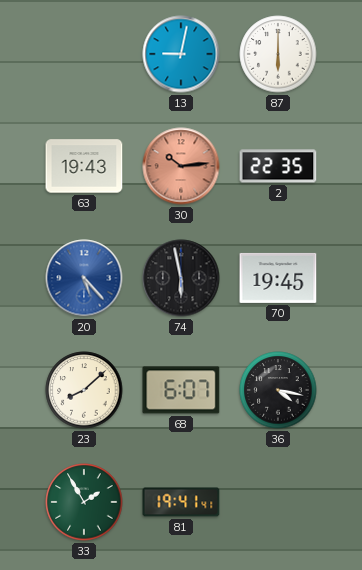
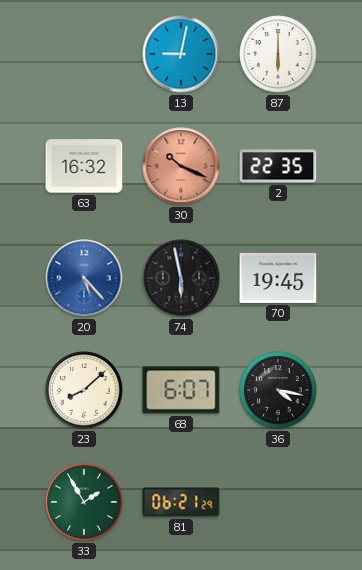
63: 19:43 -> 16:32
30: 10:14 -> 10:19
81: 19:41 -> 06:21
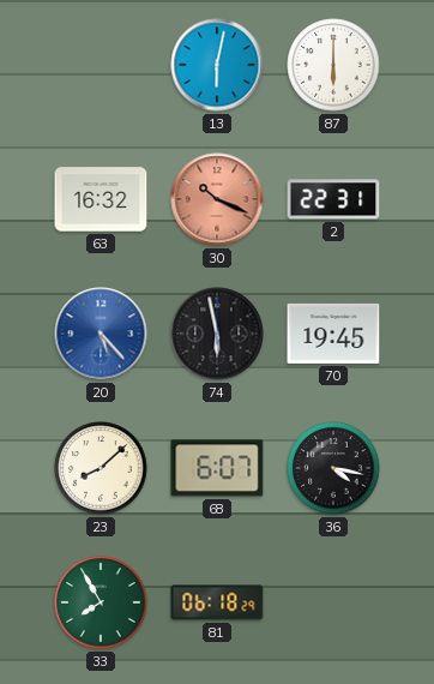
13: 9:02 -> 6:02
2: 22:35 -> 22:31
33: 1:55 -> 7:55
81: 06:21 -> 06:18
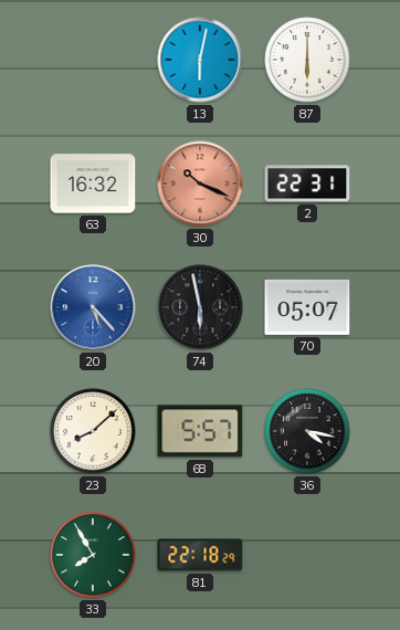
70: 19:45 -> 05:07
68: 6:07 -> 5:57
81: 06:18 -> 22:18
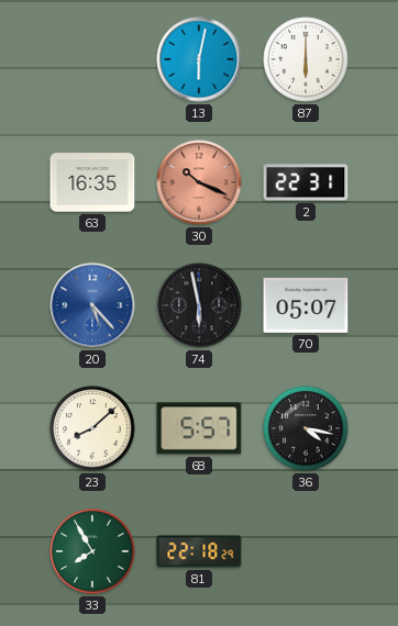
63: 16:32 -> 16:35
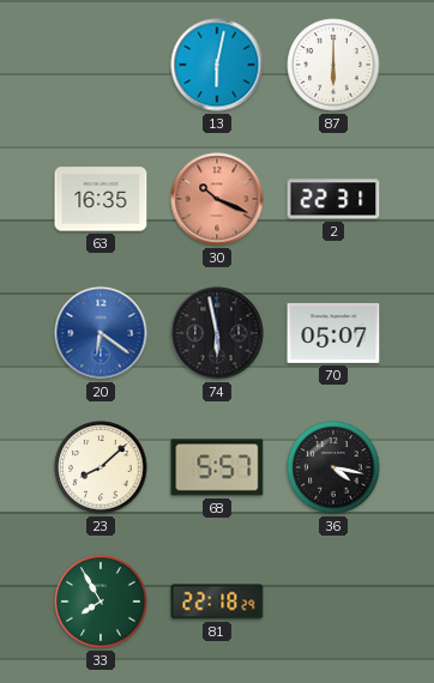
20: 5:23 -> 6:21
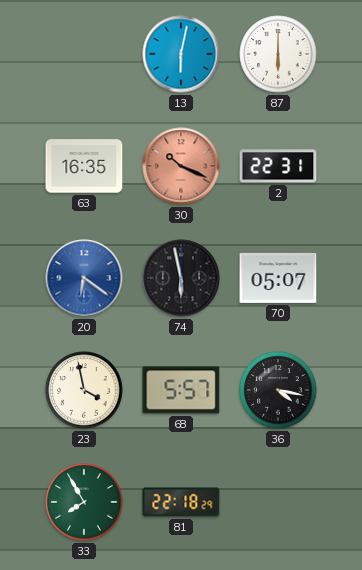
23: 8:08 -> 3:58
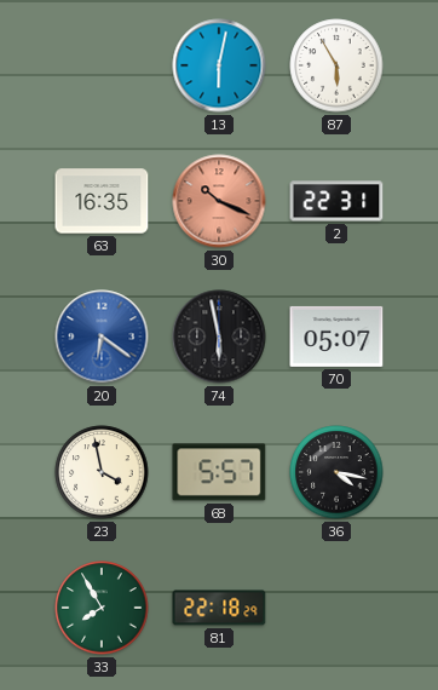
87: 6:00 -> 5:55
